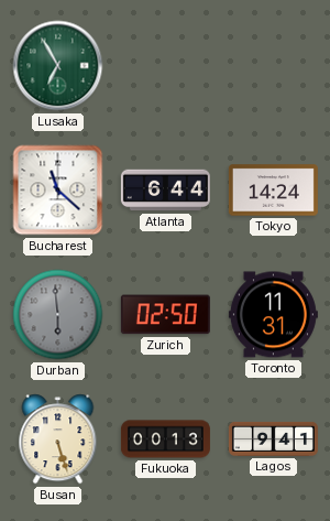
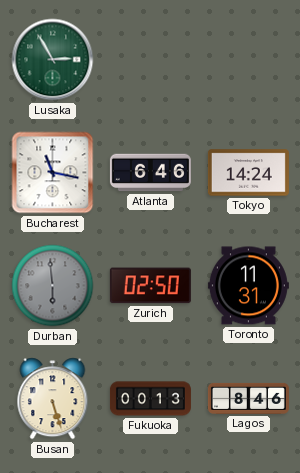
Lusaka: 6:55 -> 2:55
Bucharest: 11:22 -> 11:17
Atlanta: 6:44 -> 6:46
Lagos: 9:41 -> 8:46
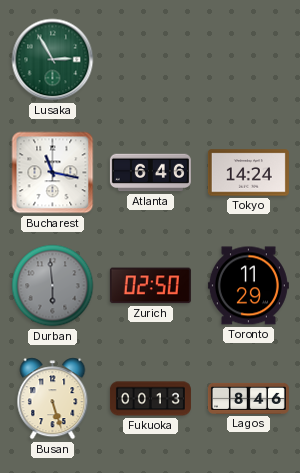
Toronto: 11:31 -> 11:29
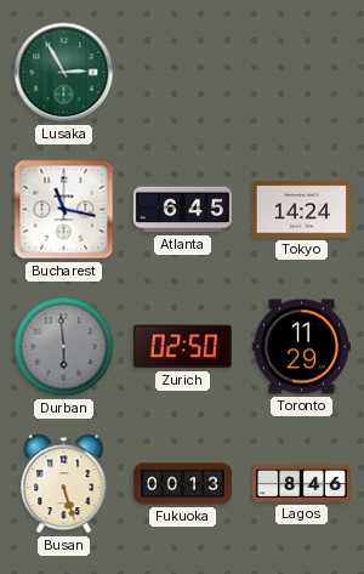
Atlanta: 6:46 -> 6:45
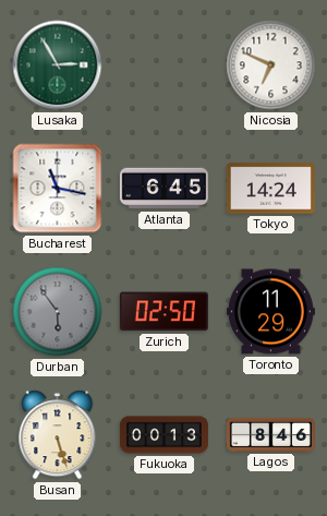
Nicosia: none -> 6:49
Durban: 5:59 -> 5:54
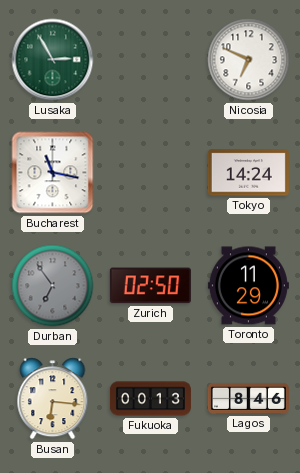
Atlanta: 6:45 -> none
Durban: 5:54 -> 6:54
Busan: 5:27 -> 6:16
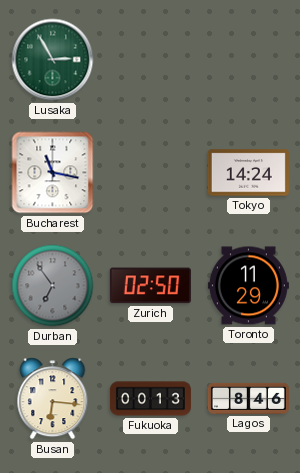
Nicosia: 6:49 -> none
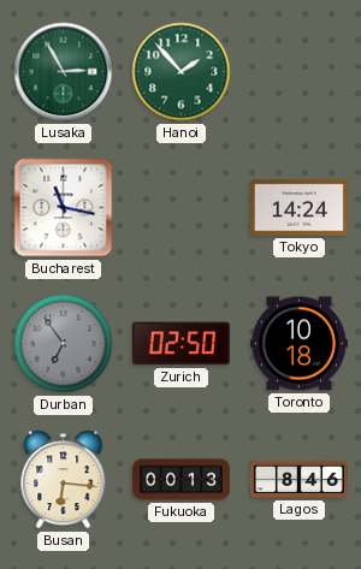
Hanoi: none -> 1:53
Toronto: 11:29 -> 10:18
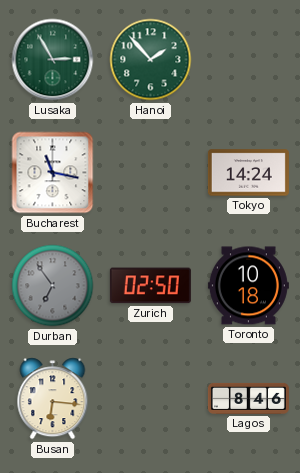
Fukuoka: 00:13 -> none
